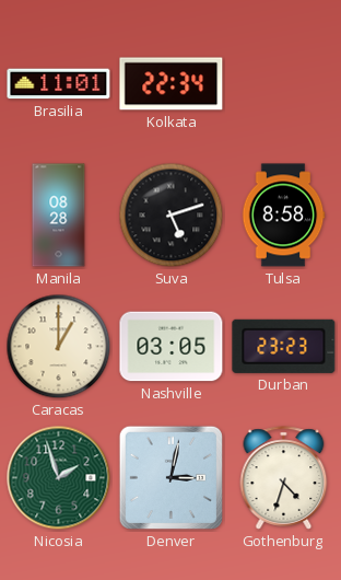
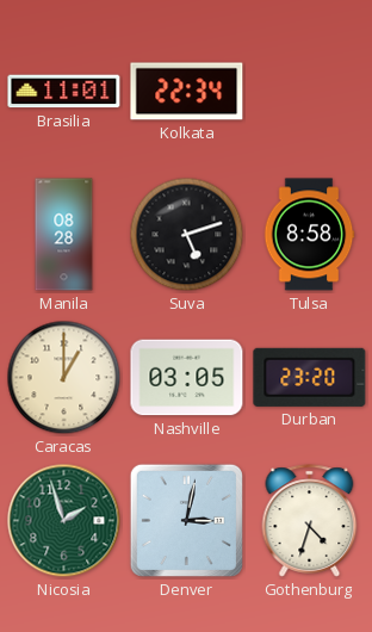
Durban: 23:23 -> 23:20
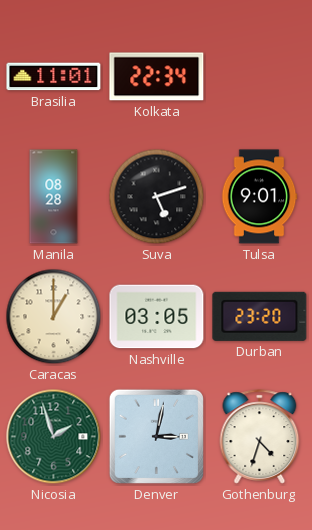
Tulsa: 8:58 -> 9:01
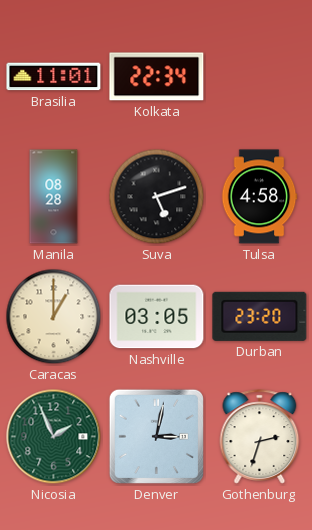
Tulsa: 9:01 -> 4:58
Nicosia: 1:57 -> 1:56
Gothenburg: 4:33 -> 2:33
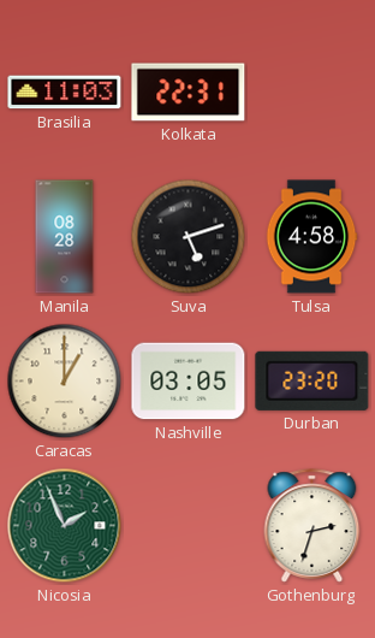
Brasilia: 11:01 -> 11:03
Kolkata: 22:34 -> 22:31
Denver: 3:02 -> none
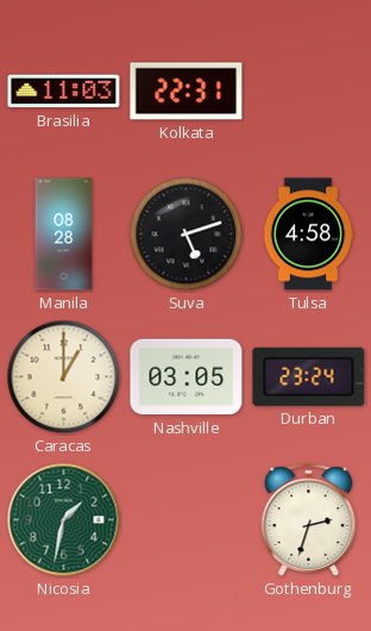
Durban: 23:20 -> 23:24
Nicosia: 1:56 -> 1:32
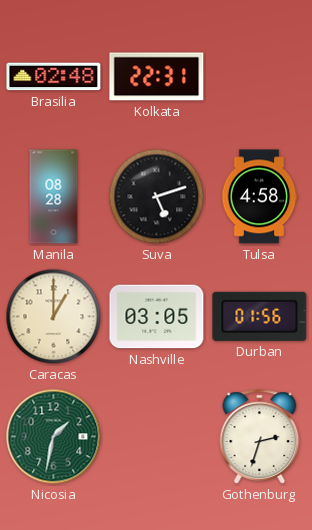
Brasilia: 11:03 -> 02:48
Durban: 23:24 -> 01:56
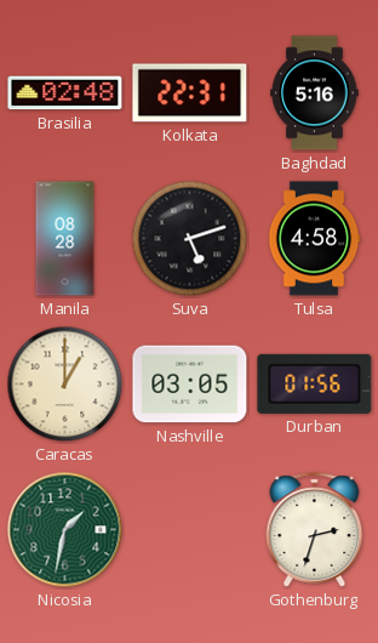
Baghdad: none -> 5:16
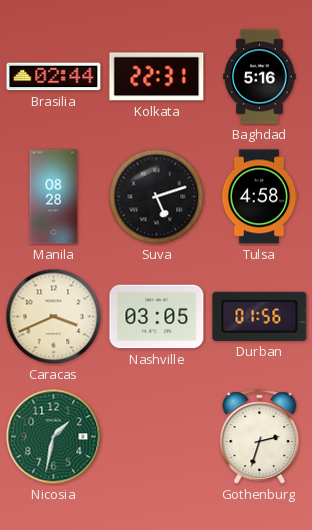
Brasilia: 02:48 -> 02:44
Caracas: 1:00 -> 3:41
